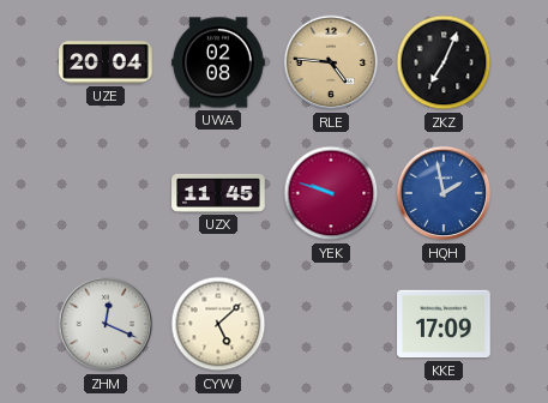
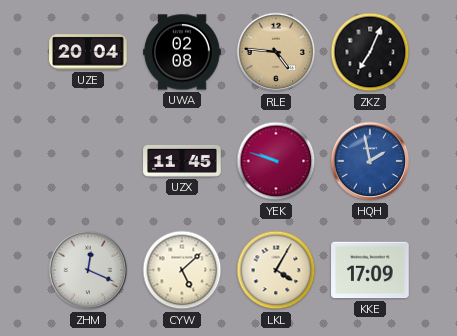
LKL: none -> 4:05
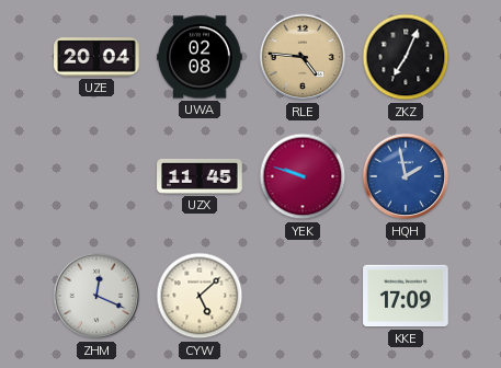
LKL: 4:05 -> none
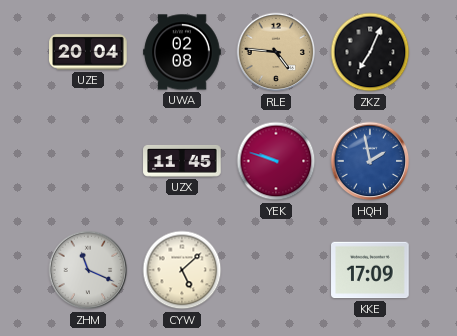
ZHM: 12:19 -> 11:19
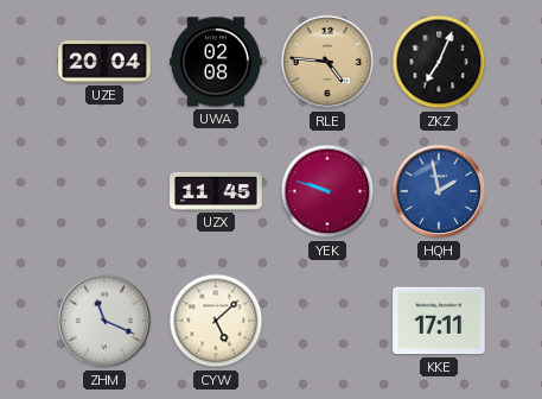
KKE: 17:09 -> 17:11
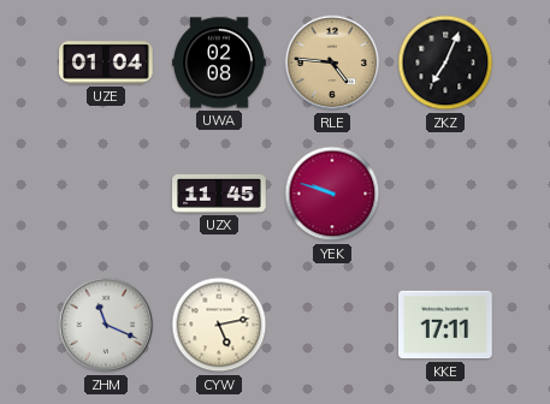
UZE: 20:04 -> 01:04
HQH: 1:58 -> none
CYW: 5:08 -> 5:13
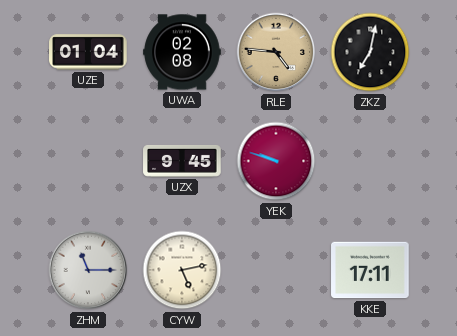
ZKZ: 7:04 -> 7:02
UZX: 11:45 -> 9:45
ZHM: 11:19 -> 11:15
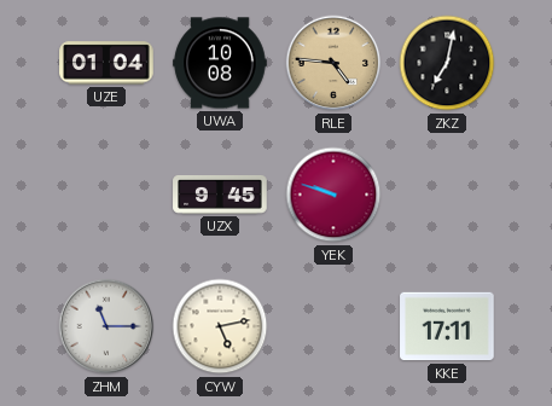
UWA: 02:08 -> 10:08
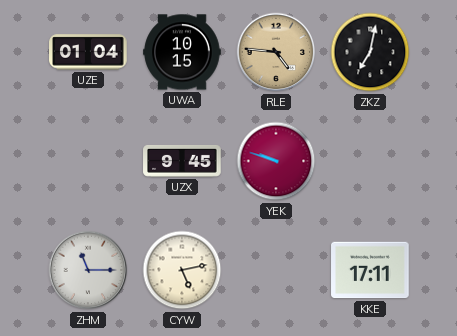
UWA: 10:08 -> 10:15
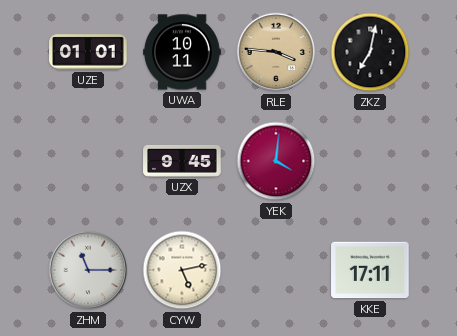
UZE: 01:04 -> 01:01
UWA: 10:15 -> 10:11
RLE: 4:46 -> 3:46
YEK: 9:48 -> 4:01
